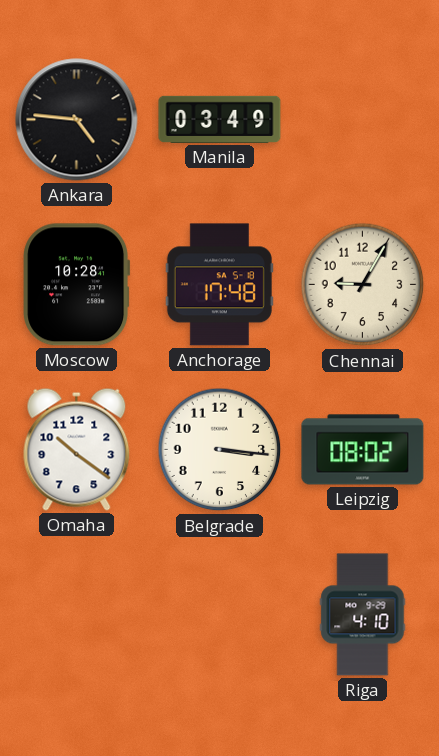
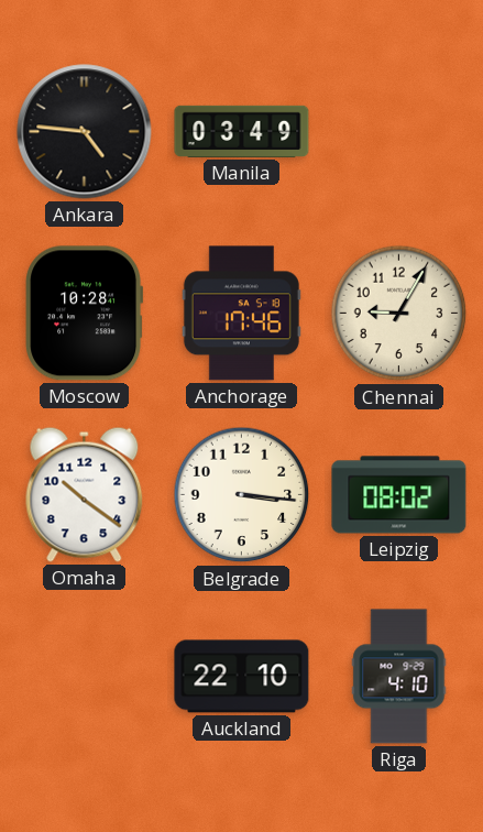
Anchorage: 17:48 -> 17:46
Auckland: none -> 22:10
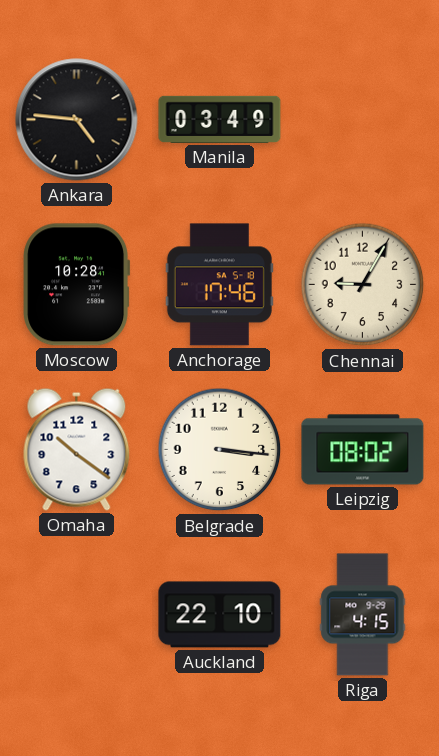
Riga: 4:10 -> 4:15
